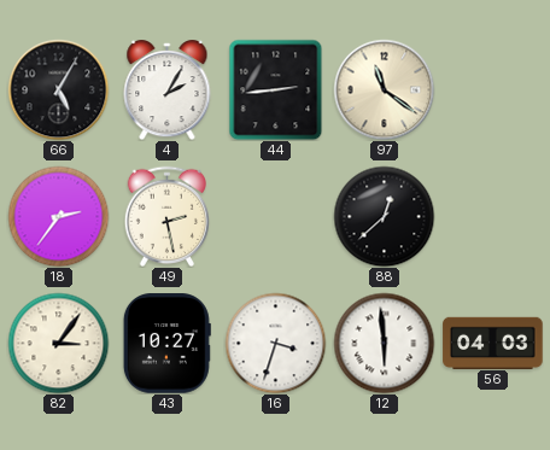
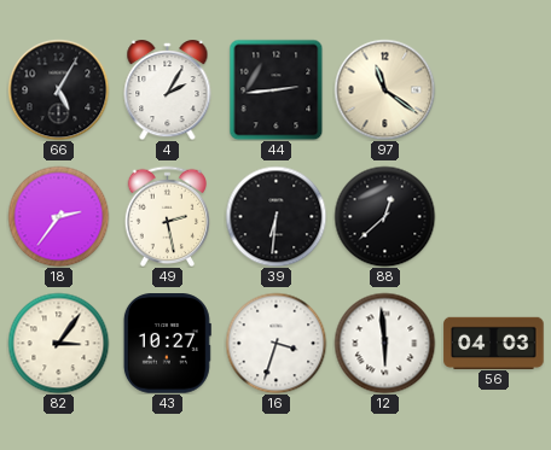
39: none -> 6:31
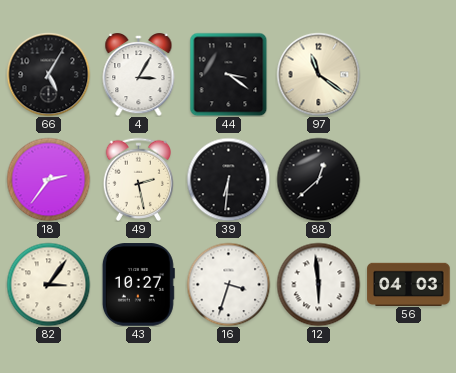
4: 2:05 -> 3:05
44: 2:44 -> 3:21
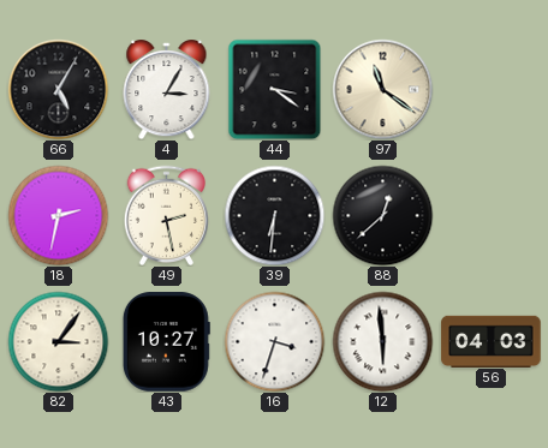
18: 2:36 -> 2:32
